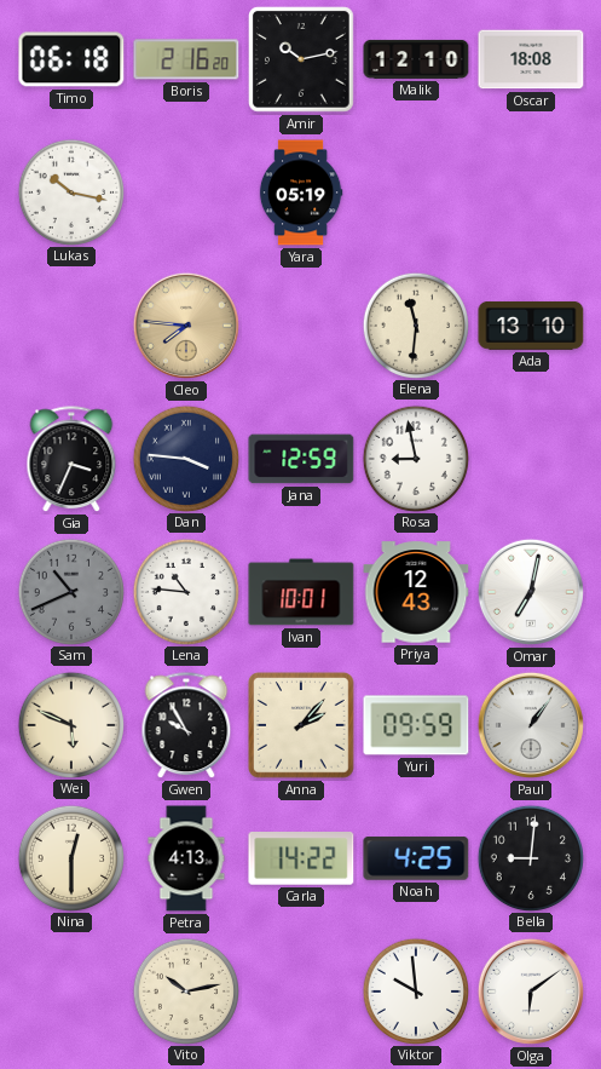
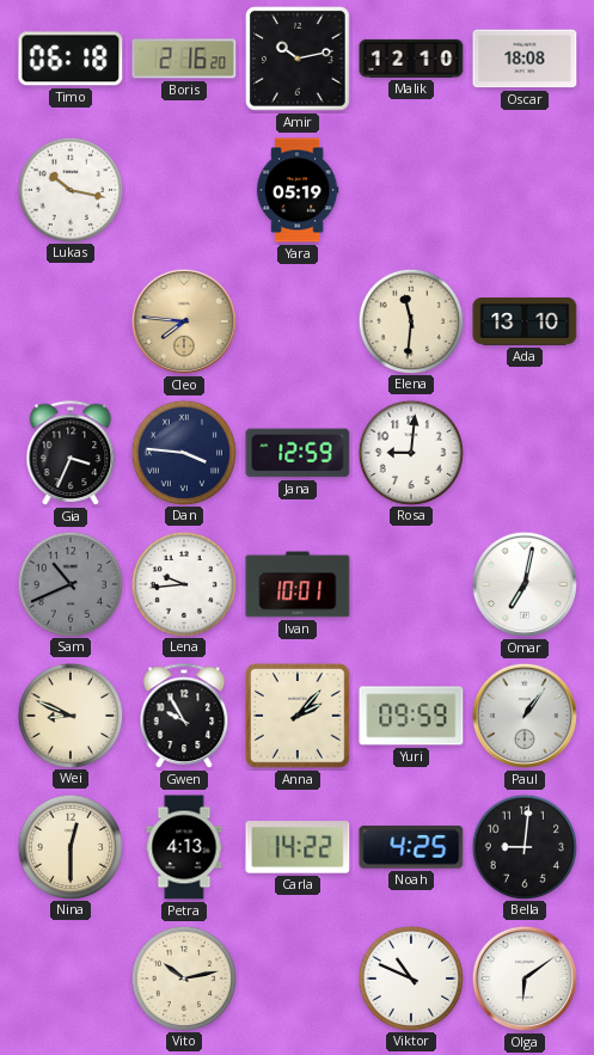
Rosa: 8:58 -> 9:01
Lena: 10:46 -> 9:44
Priya: 12:43 -> none
Wei: 5:49 -> 8:49
Viktor: 9:59 -> 10:49
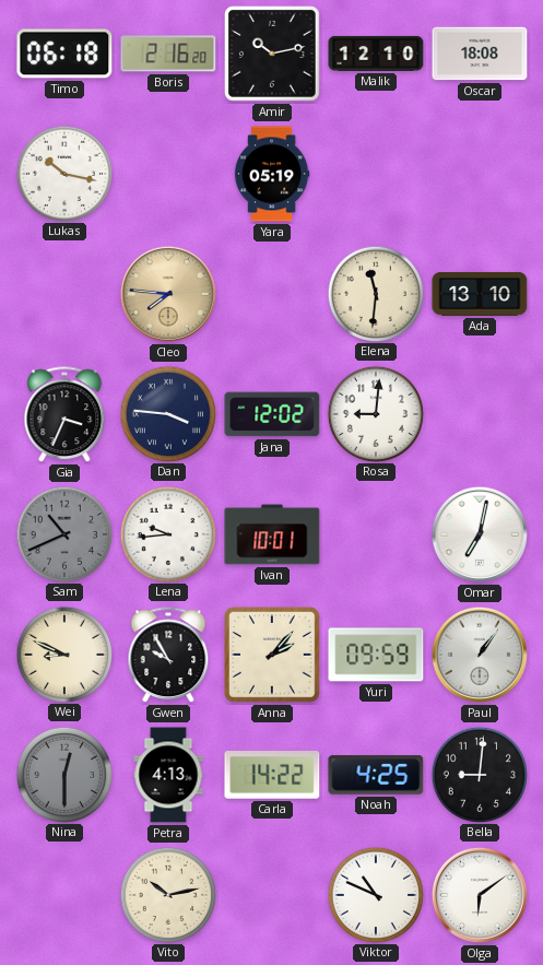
Jana: 12:59 -> 12:02
Nina dial: cream -> grey
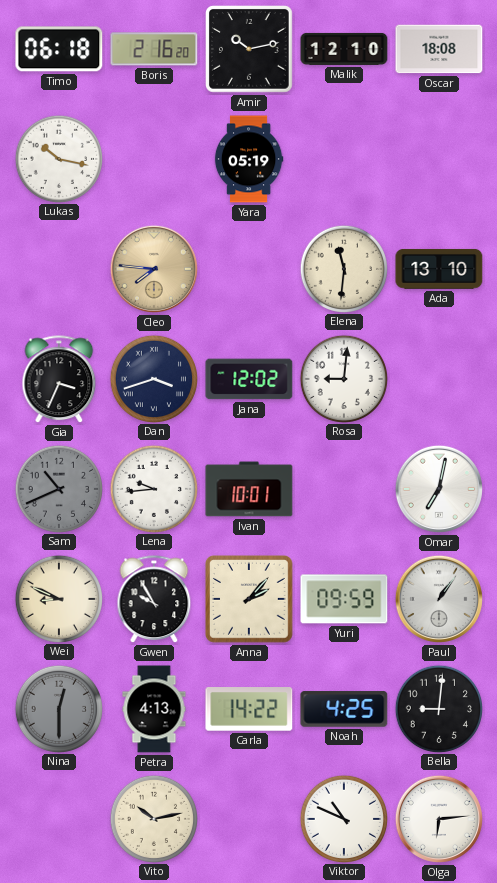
Dan: 3:46 -> 3:42
Olga: 6:09 -> 6:14
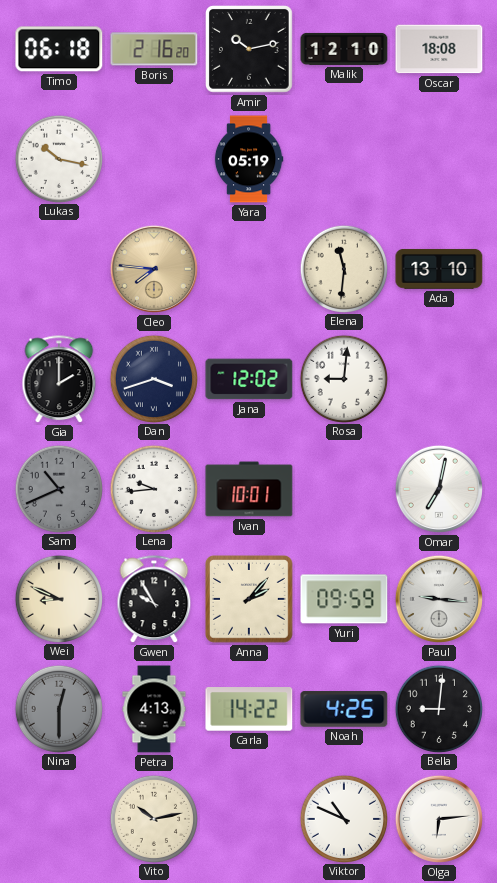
Gia: 3:34 -> 2:00
Paul: 1:06 -> 9:16
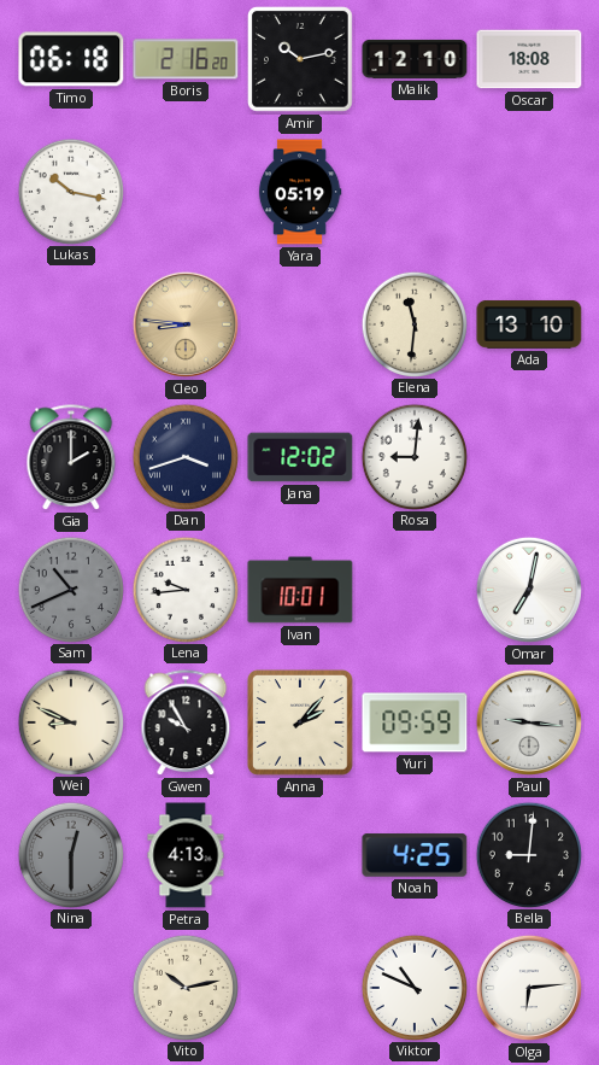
Cleo: 7:46 -> 8:46
Carla: 14:22 -> none
